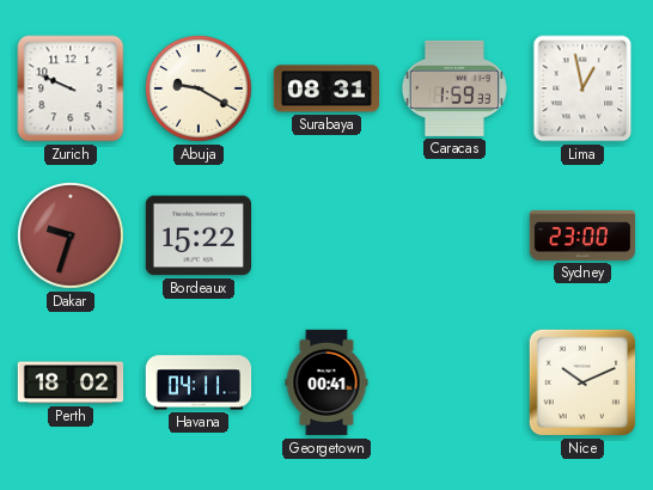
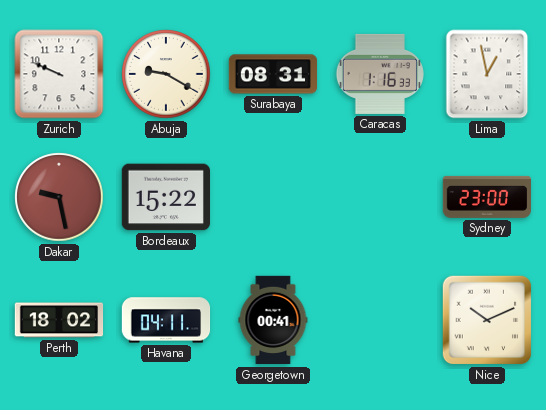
Caracas: 1:59 -> 1:16
Dakar: 9:33 -> 9:28
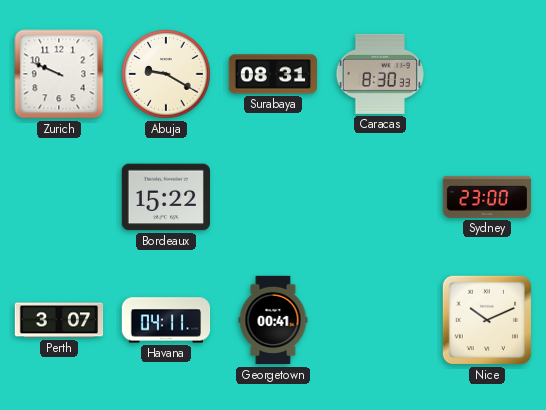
Caracas: 1:16 -> 8:30
Lima: 12:58 -> none
Dakar: 9:28 -> none
Perth: 18:02 -> 3:07
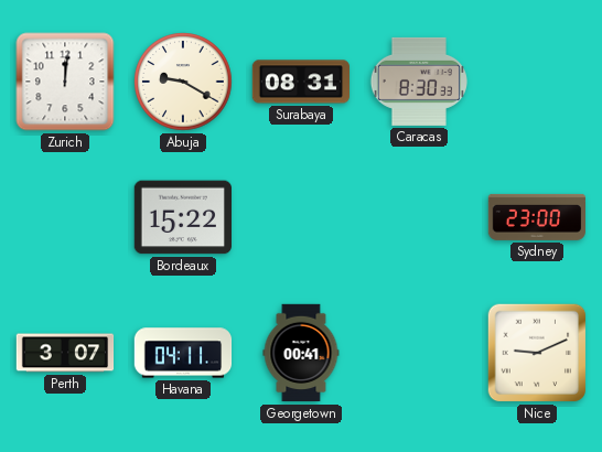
Zurich: 9:49 -> 12:01
Nice: 10:11 -> 9:11
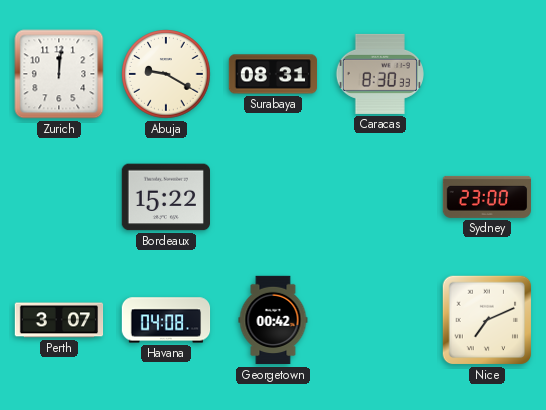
Havana: 04:11 -> 04:08
Georgetown: 00:41 -> 00:42
Nice: 9:11 -> 7:11
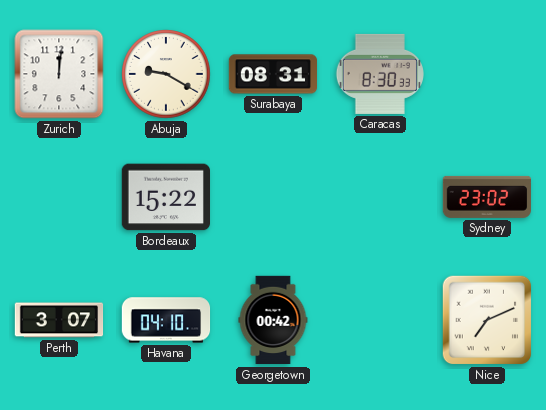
Sydney: 23:00 -> 23:02
Havana: 04:08 -> 04:10
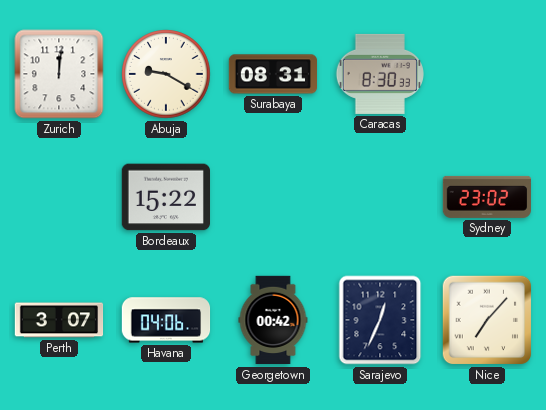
Havana: 04:10 -> 04:06
Sarajevo: none -> 12:34
Nice: 7:11 -> 7:07
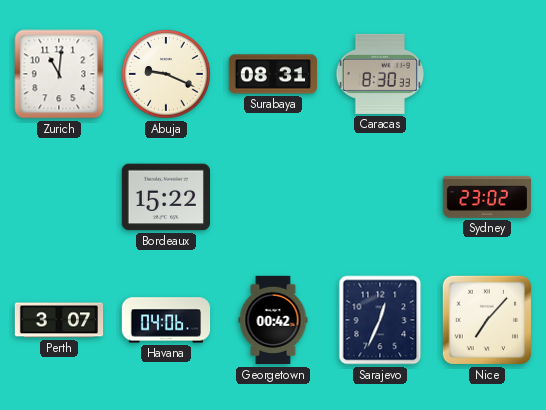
Zurich: 12:01 -> 11:01
Abuja: 9:20 -> 9:19
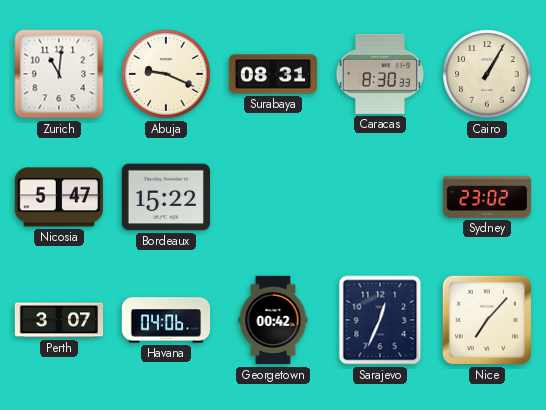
Cairo: none -> 1:05
Nicosia: none -> 5:47
